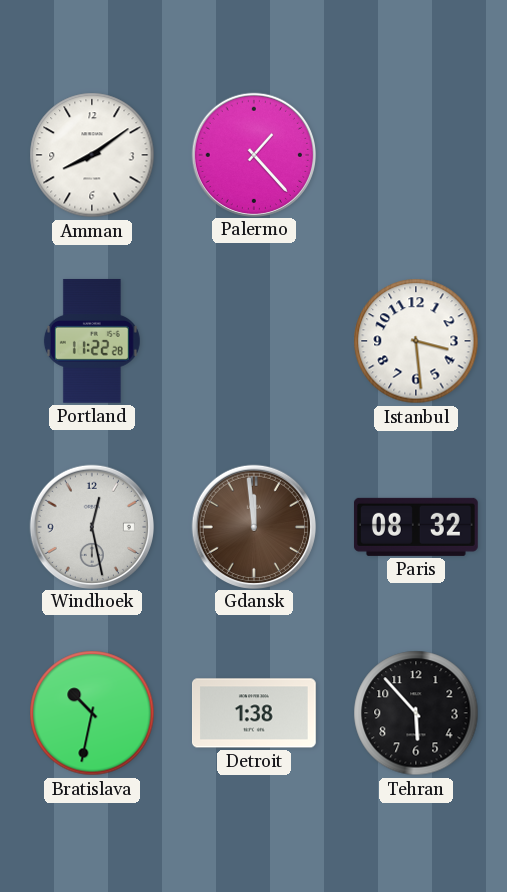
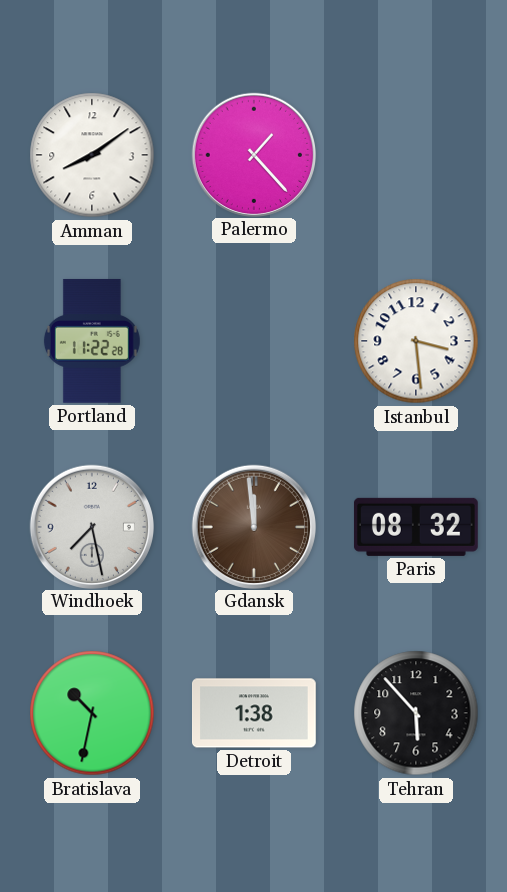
Windhoek: 12:28 -> 7:28
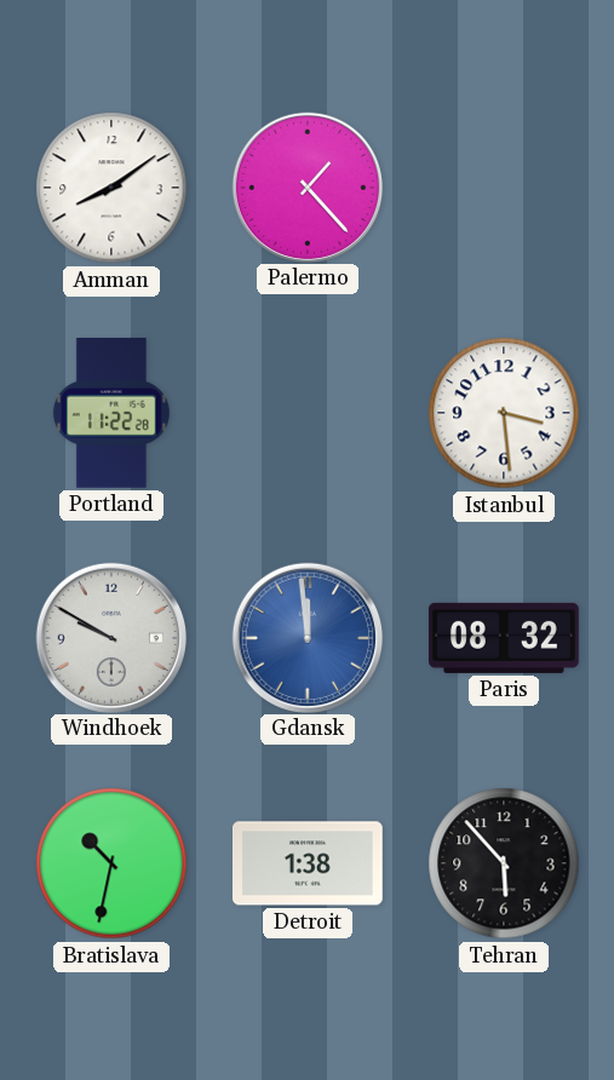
Windhoek: 7:28 -> 9:50
Gdansk dial: brown -> blue
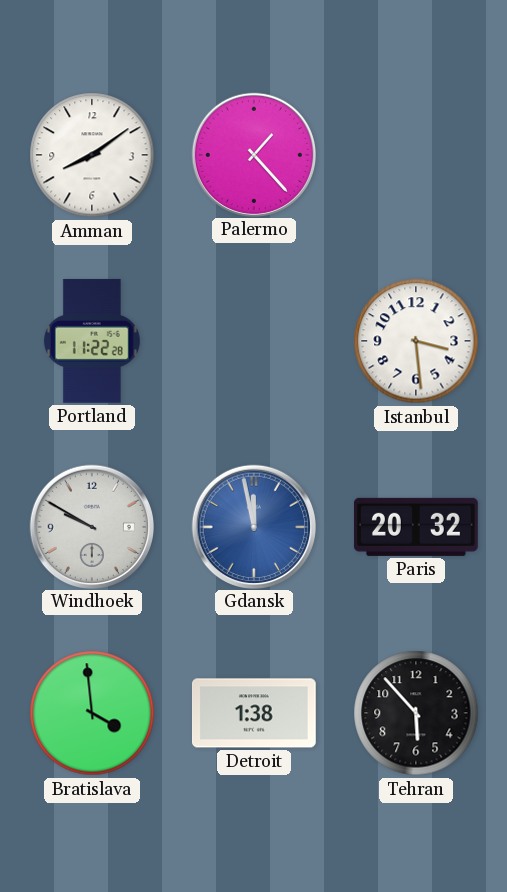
Gdansk: 11:59 -> 11:58
Paris: 08:32 -> 20:32
Bratislava: 10:32 -> 3:59
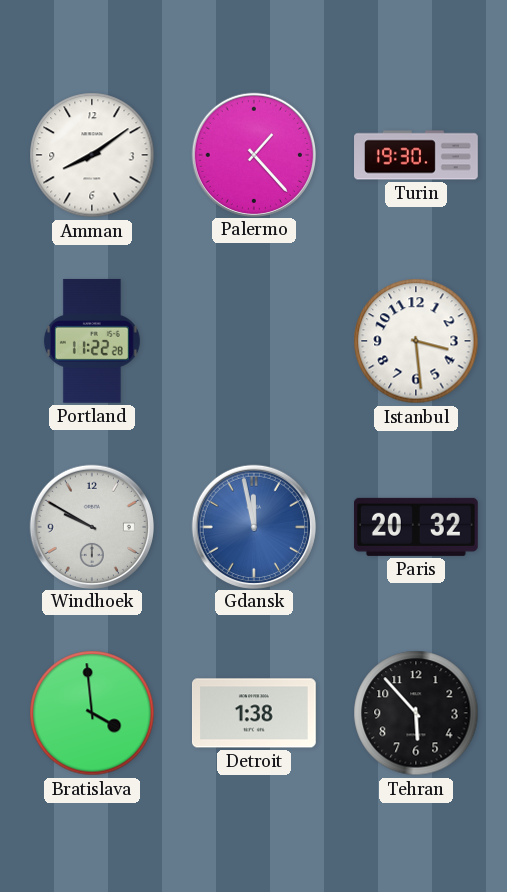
Turin: none -> 19:30
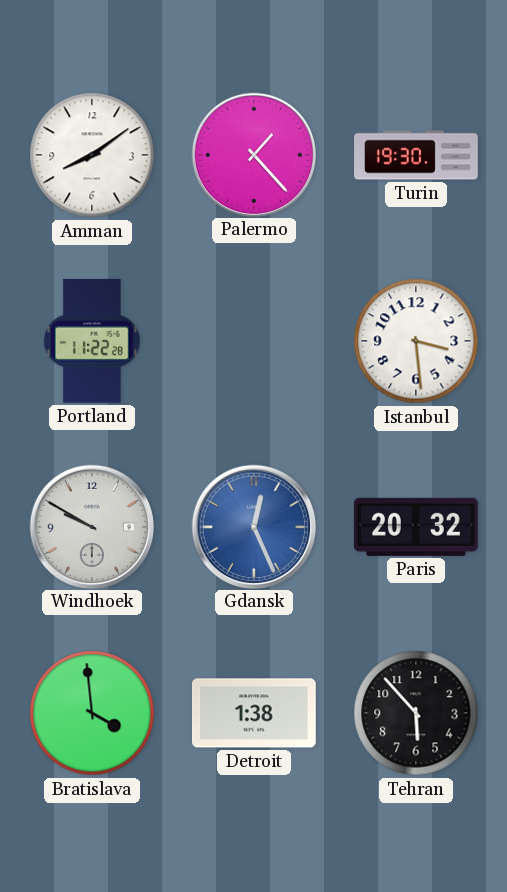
Gdansk: 11:58 -> 12:26
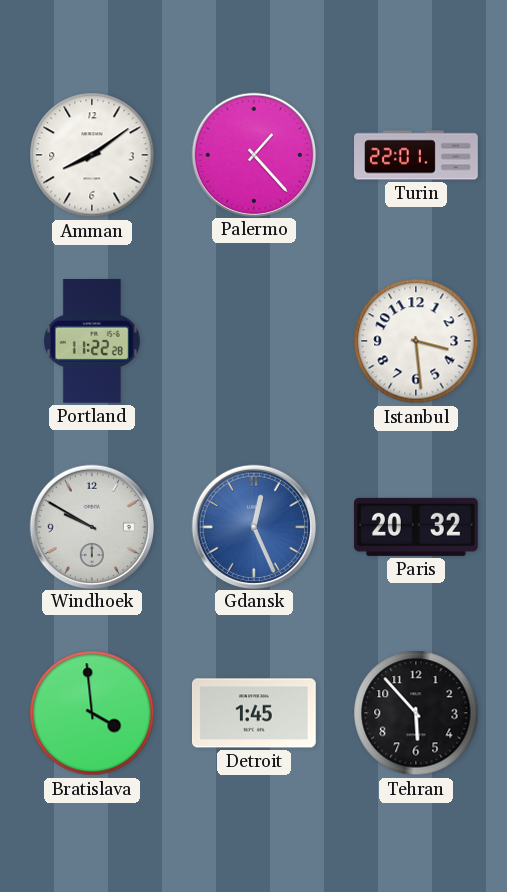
Turin: 19:30 -> 22:01
Detroit: 1:38 -> 1:45
